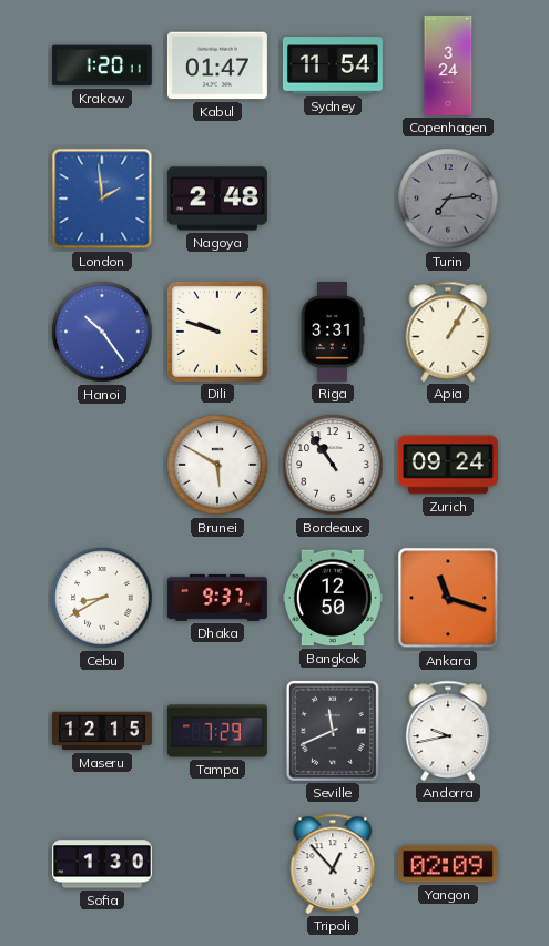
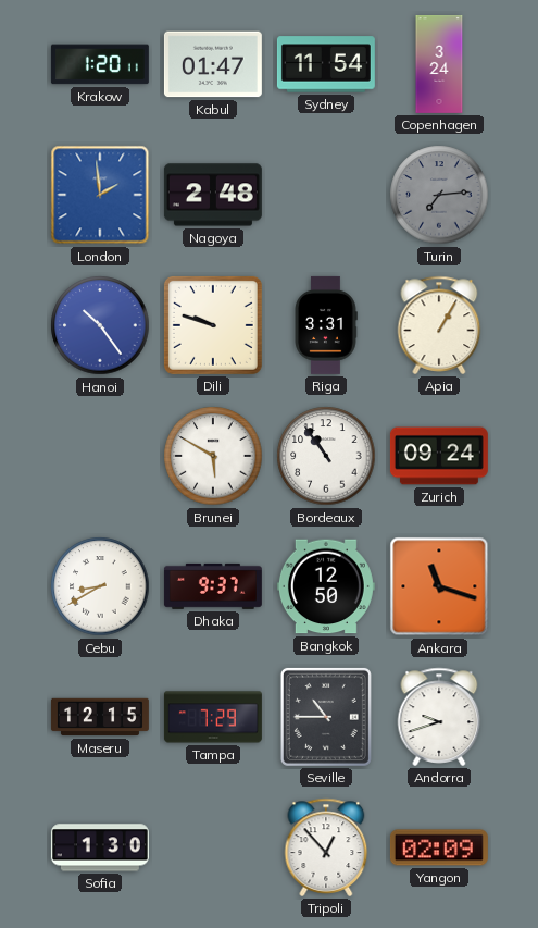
Seville: 11:41 -> 10:45
Andorra: 9:43 -> 9:42
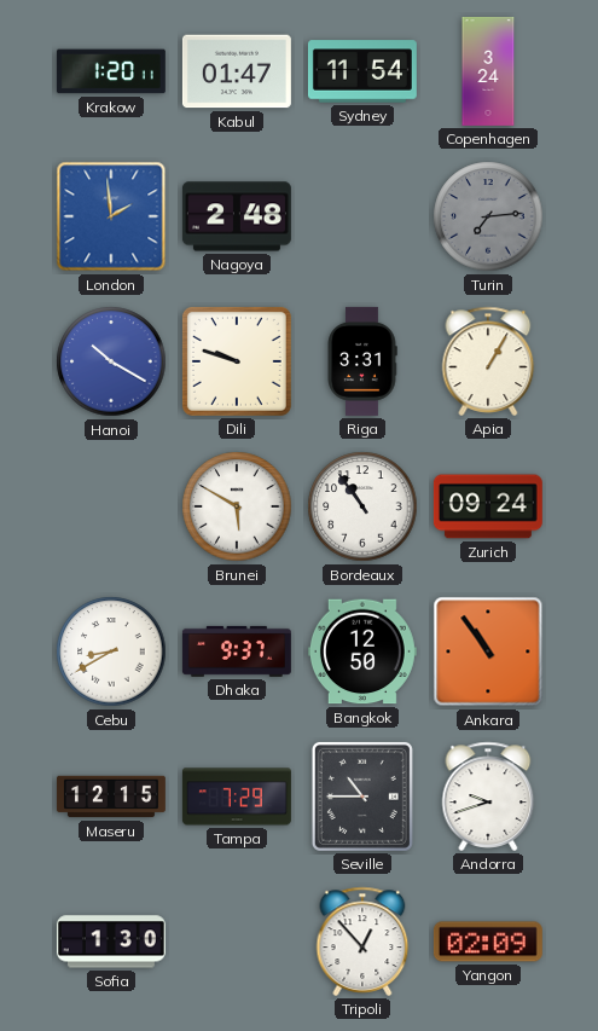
Hanoi: 10:24 -> 10:20
Ankara: 11:18 -> 10:54
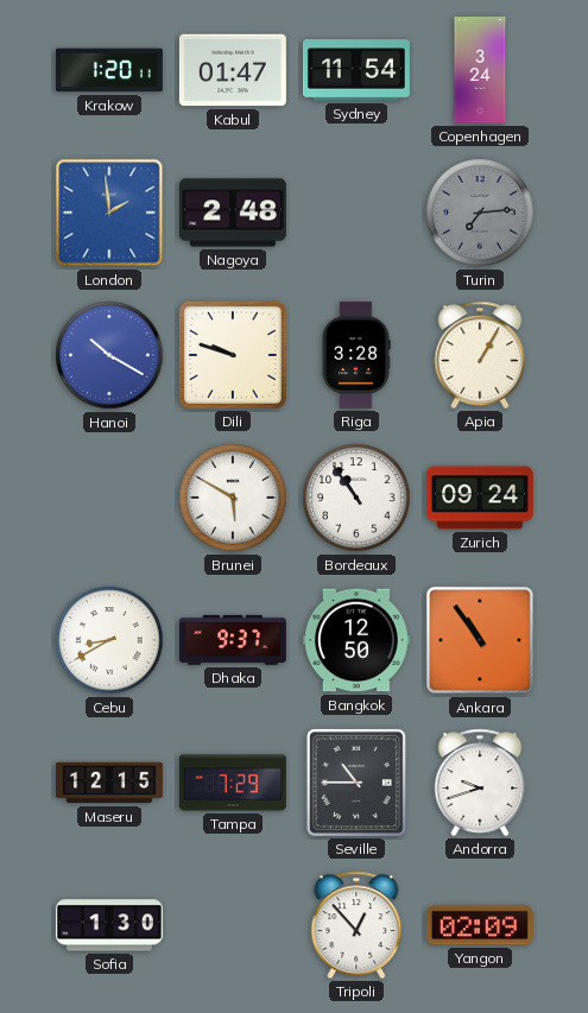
Riga: 3:31 -> 3:28
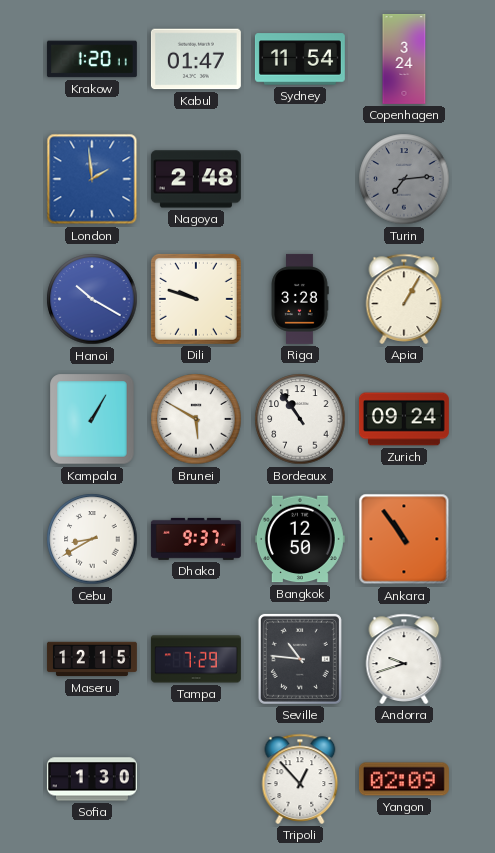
Kampala: none -> 1:05
Seville: 10:45 -> 10:46
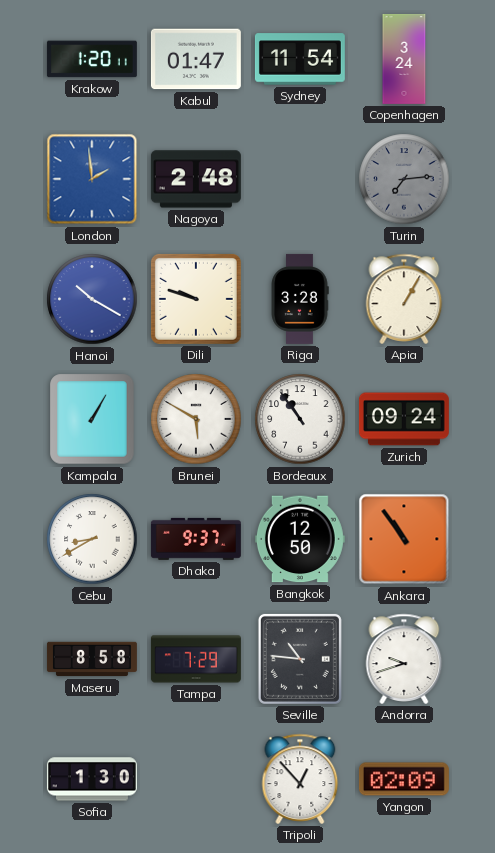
Maseru: 12:15 -> 8:58
